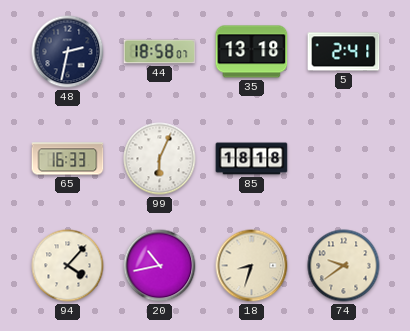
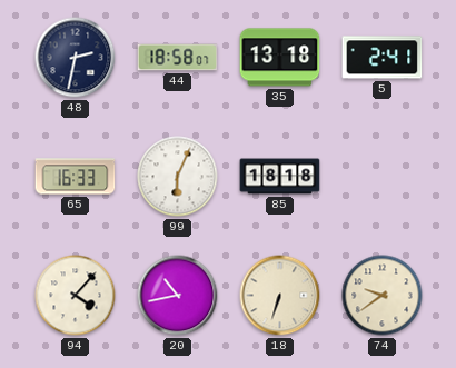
18: 8:33 -> 6:33
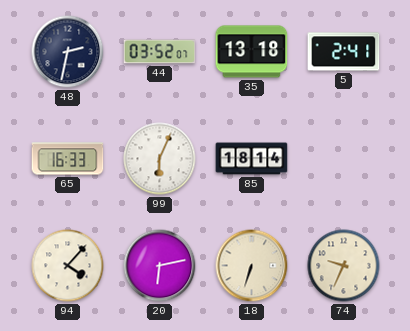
44: 18:58 -> 03:52
85: 18:18 -> 18:14
20: 10:43 -> 6:13
74: 9:39 -> 9:34
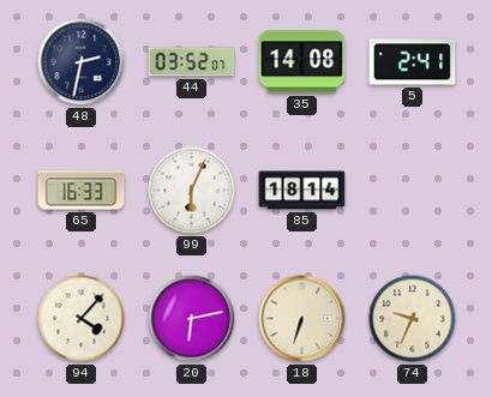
35: 13:18 -> 14:08
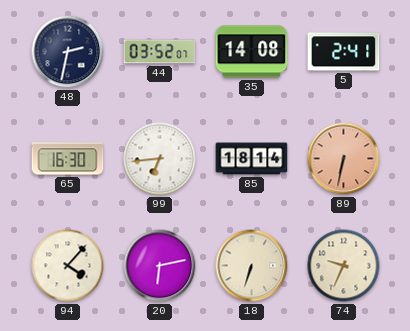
65: 16:33 -> 16:30
99: 6:04 -> 6:44
89: none -> 6:32
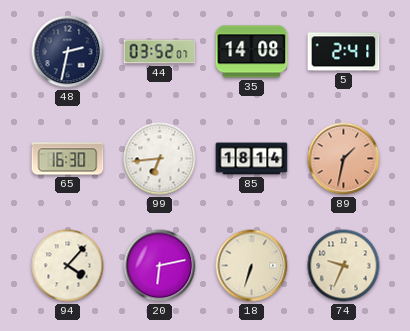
89: 6:32 -> 1:32
